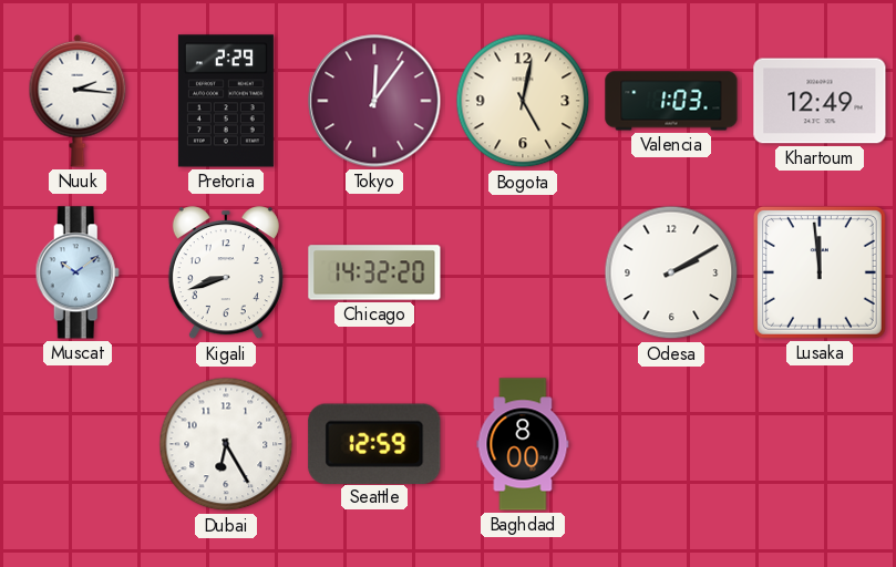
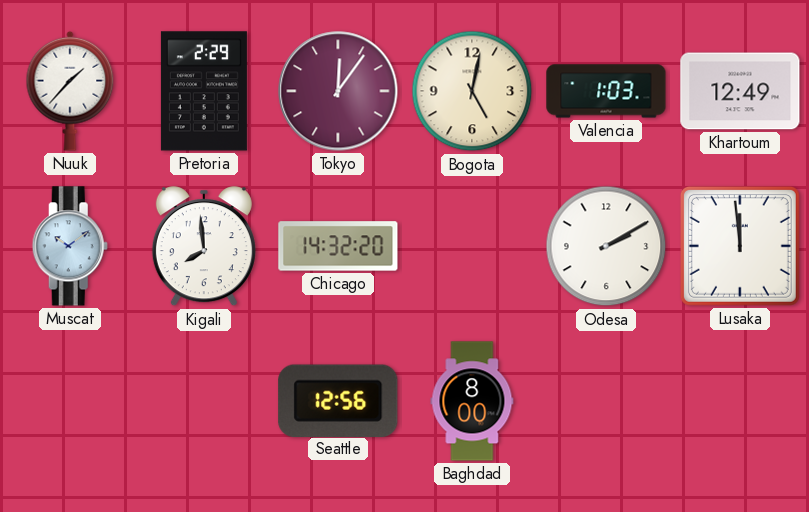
Nuuk: 2:16 -> 1:37
Kigali: 8:42 -> 7:59
Dubai: 6:25 -> none
Seattle: 12:59 -> 12:56
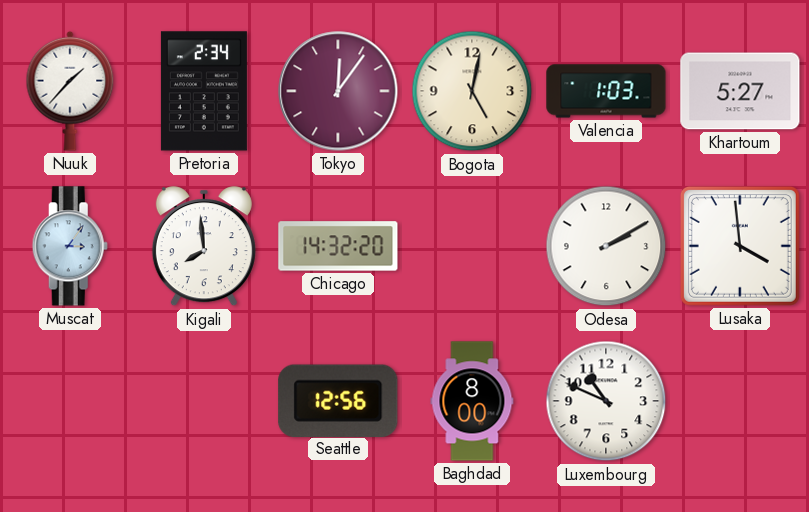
Pretoria: 2:29 -> 2:34
Khartoum: 12:49 -> 5:27
Muscat: 10:09 -> 3:06
Lusaka: 11:59 -> 3:59
Luxembourg: none -> 10:49
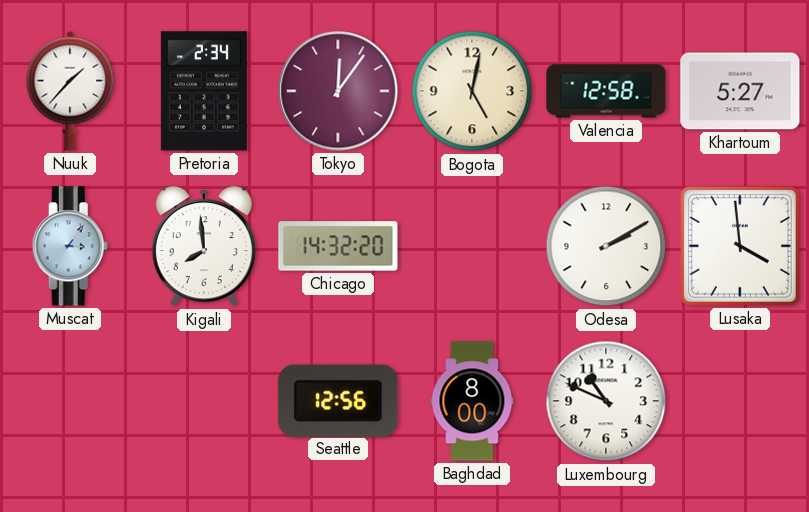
Valencia: 1:03 -> 12:58
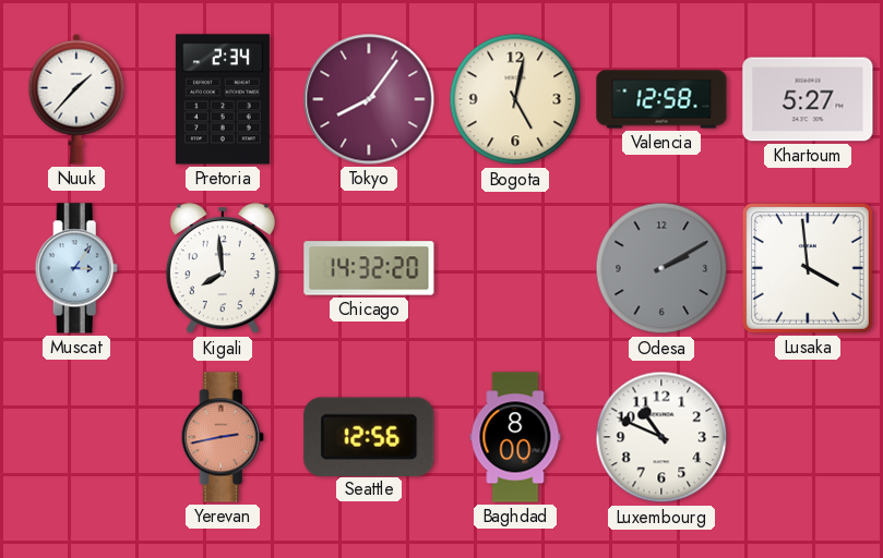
Tokyo: 12:06 -> 8:06
Odesa dial: white -> grey
Yerevan: none -> 2:43
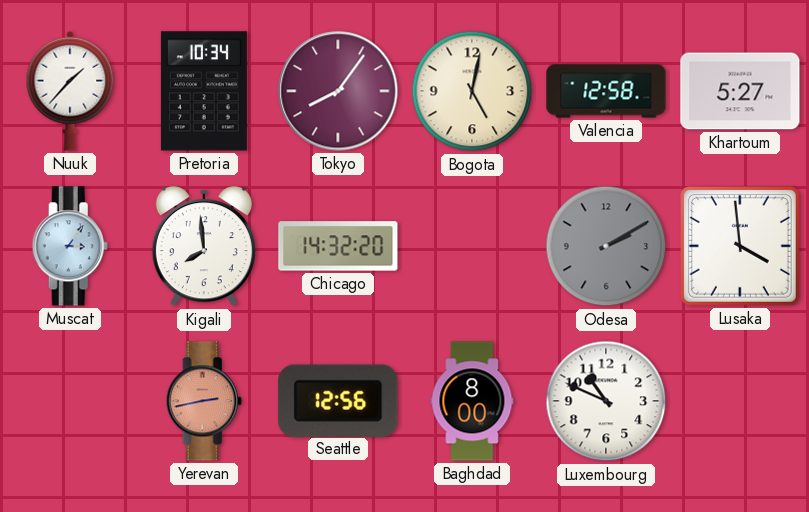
Pretoria: 2:34 -> 10:34
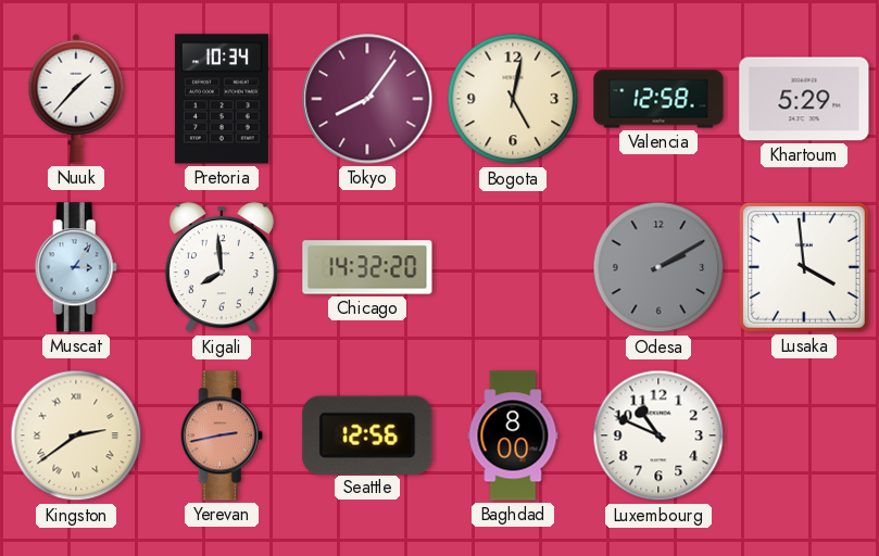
Khartoum: 5:27 -> 5:29
Kingston: none -> 2:39
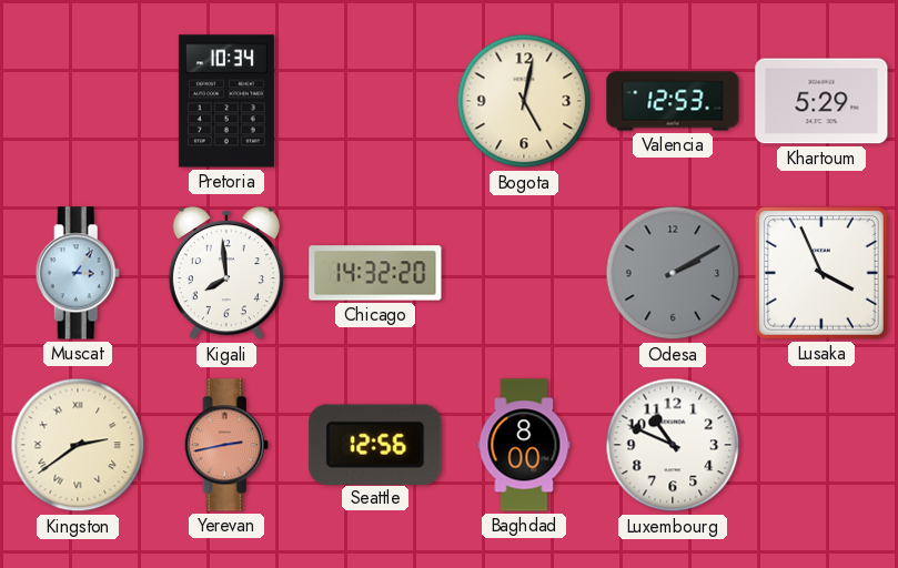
Nuuk: 1:37 -> none
Tokyo: 8:06 -> none
Valencia: 12:58 -> 12:53
Lusaka: 3:59 -> 3:56
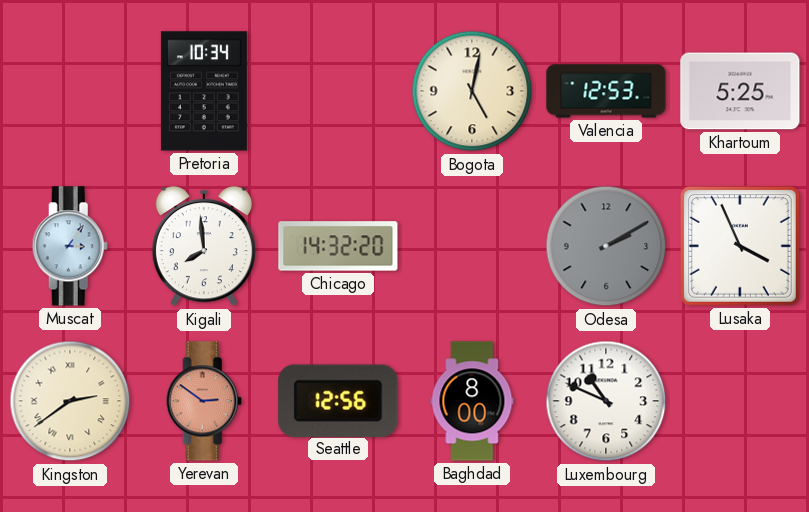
Khartoum: 5:29 -> 5:25
Yerevan: 2:43 -> 2:51
